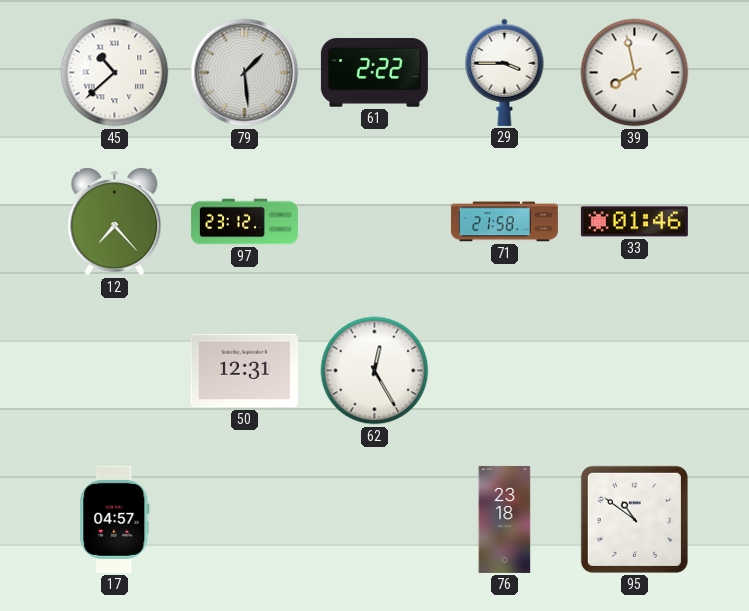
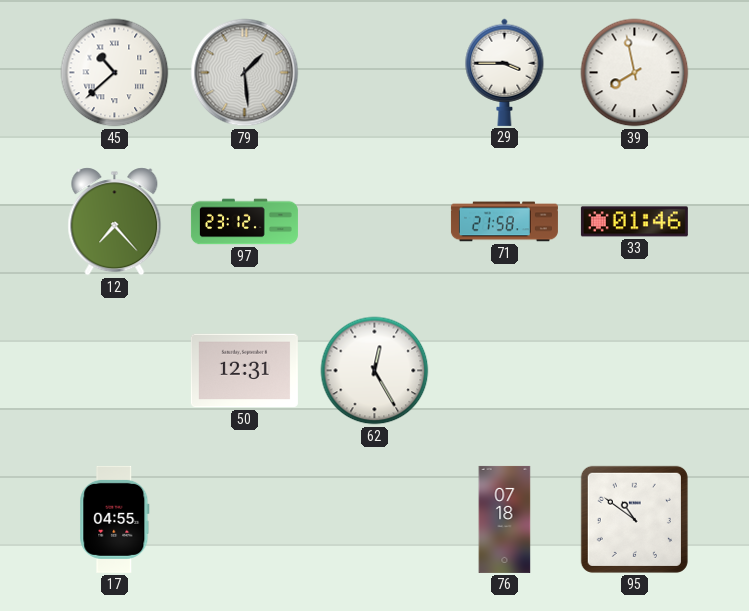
61: 2:22 -> none
17: 04:57 -> 04:55
76: 23:18 -> 07:18
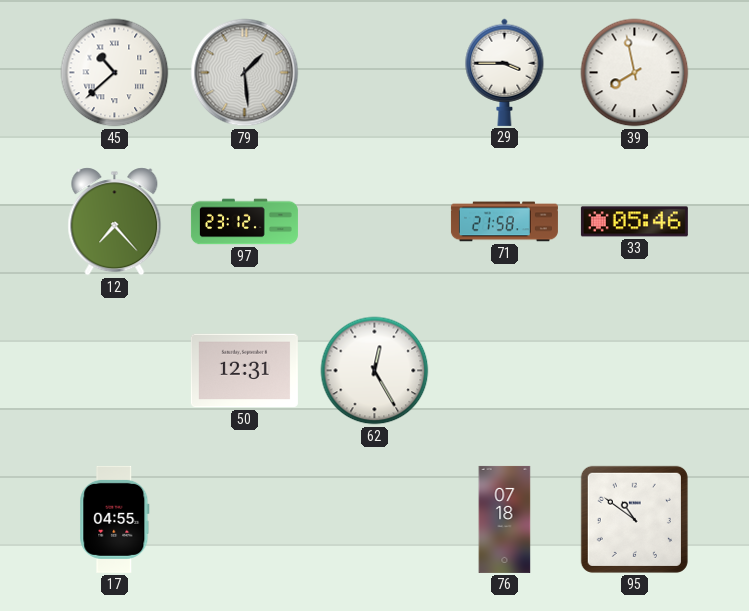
33: 01:46 -> 05:46
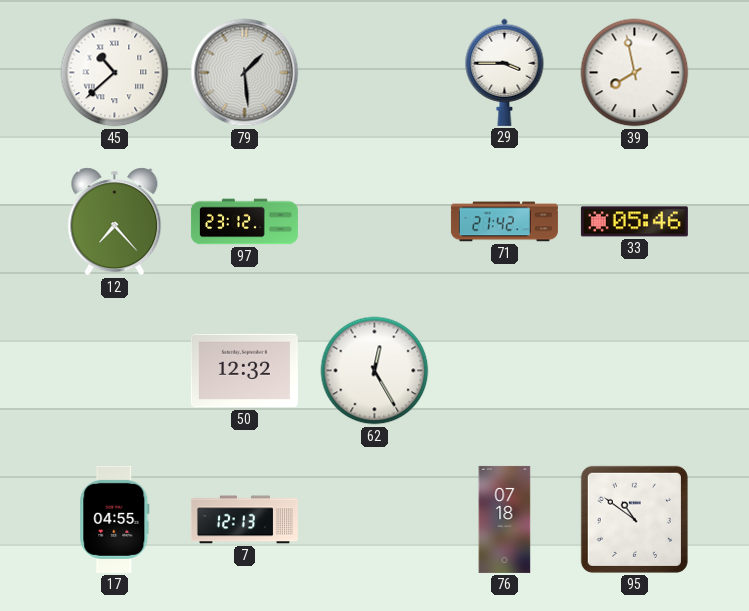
71: 21:58 -> 21:42
50: 12:31 -> 12:32
7: none -> 12:13
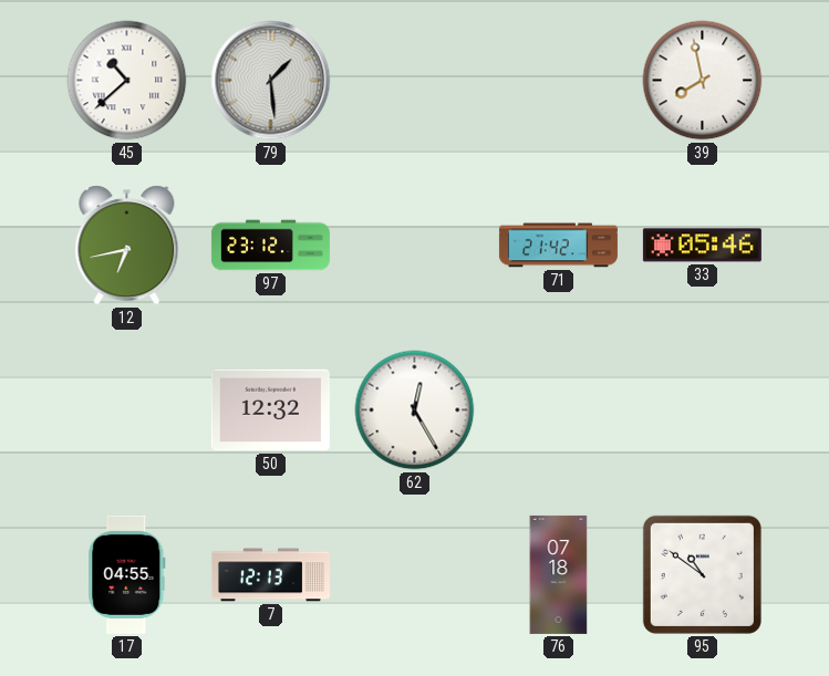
29: 3:45 -> none
12: 7:23 -> 6:43
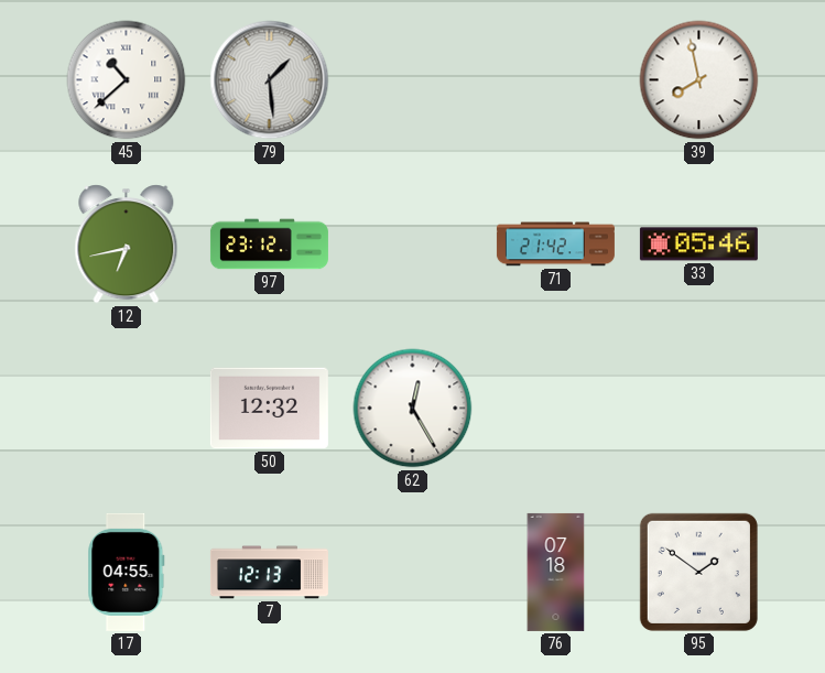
95: 10:51 -> 1:51
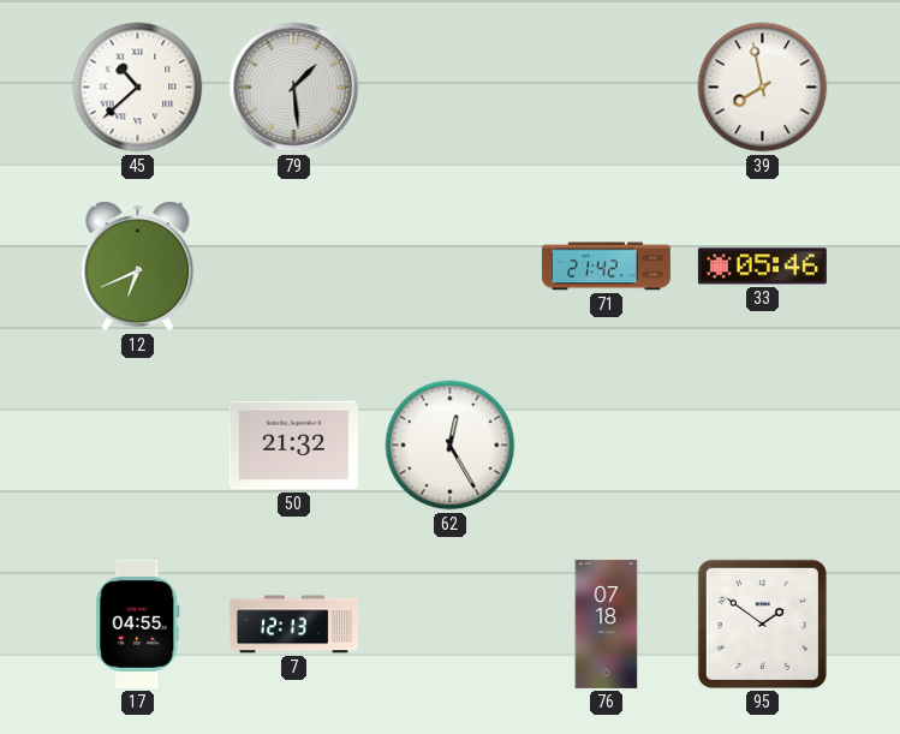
12: 6:43 -> 6:41
97: 23:12 -> none
50: 12:32 -> 21:32
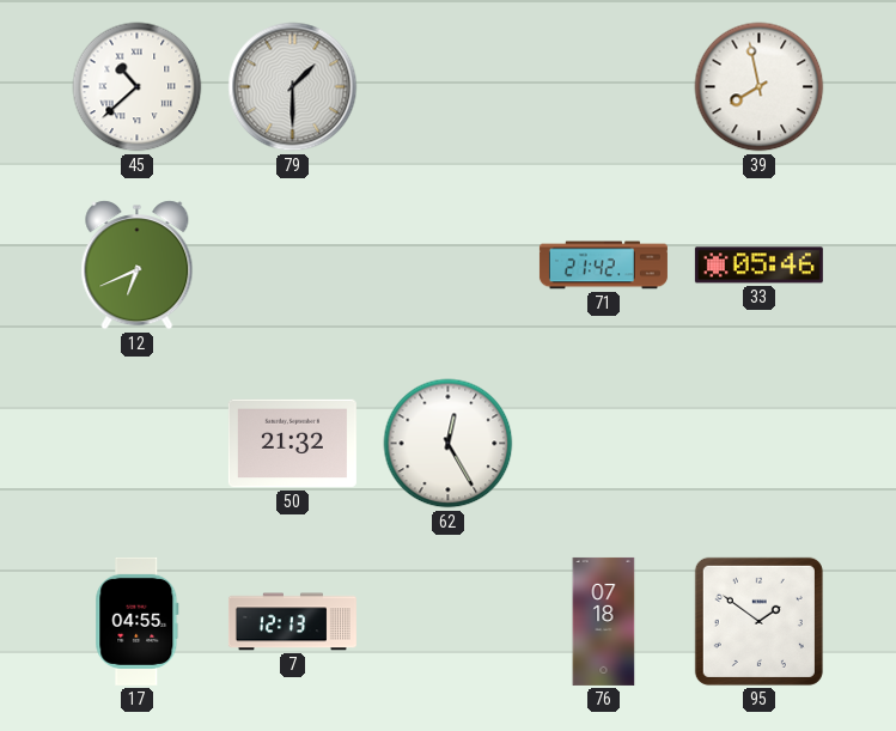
79: 1:29 -> 1:30
